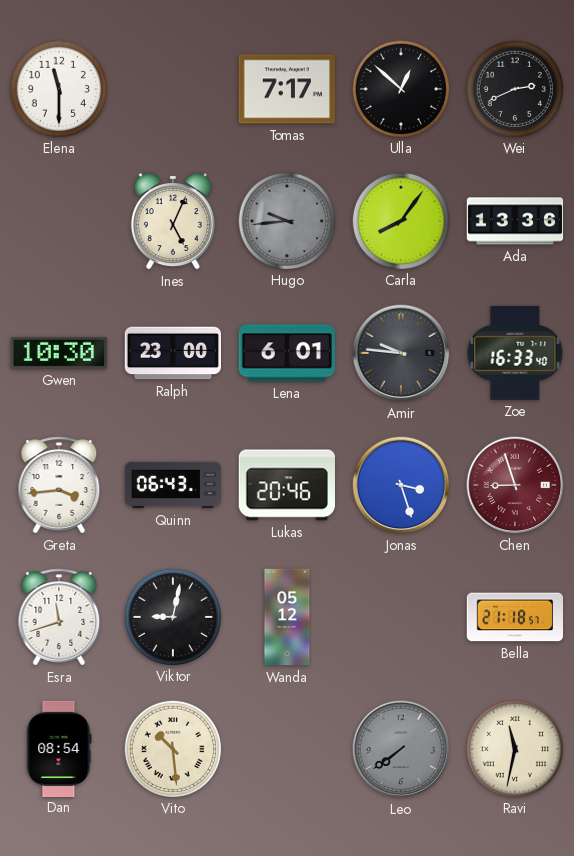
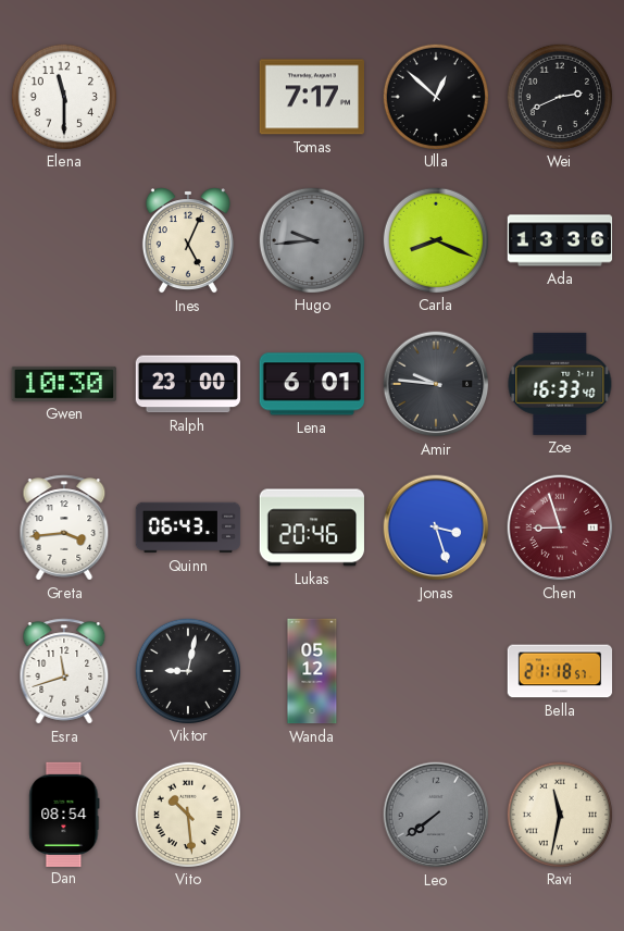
Carla: 8:06 -> 8:19
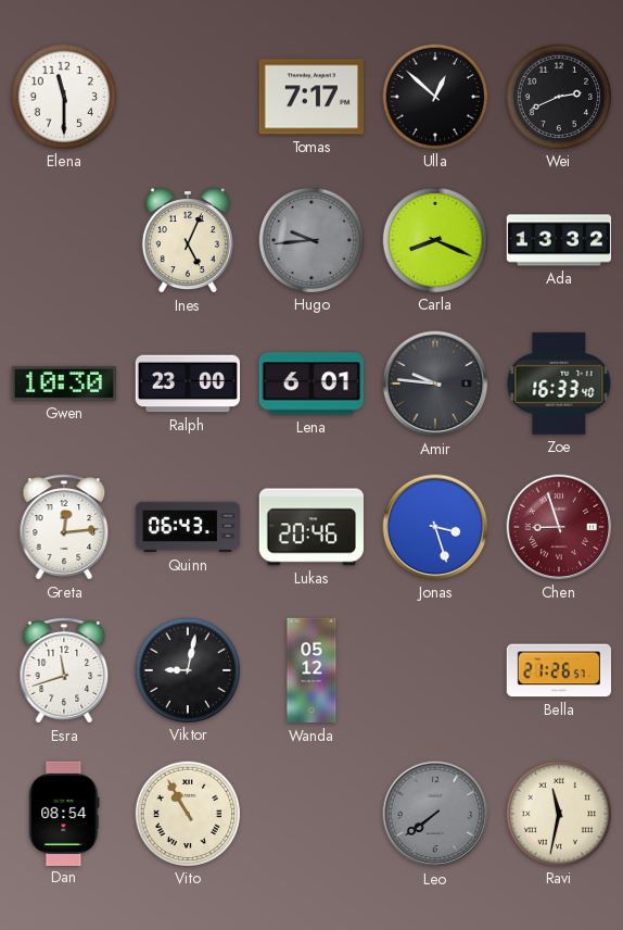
Ada: 13:36 -> 13:32
Greta: 3:44 -> 12:14
Bella: 21:18 -> 21:26
Vito: 10:29 -> 10:55
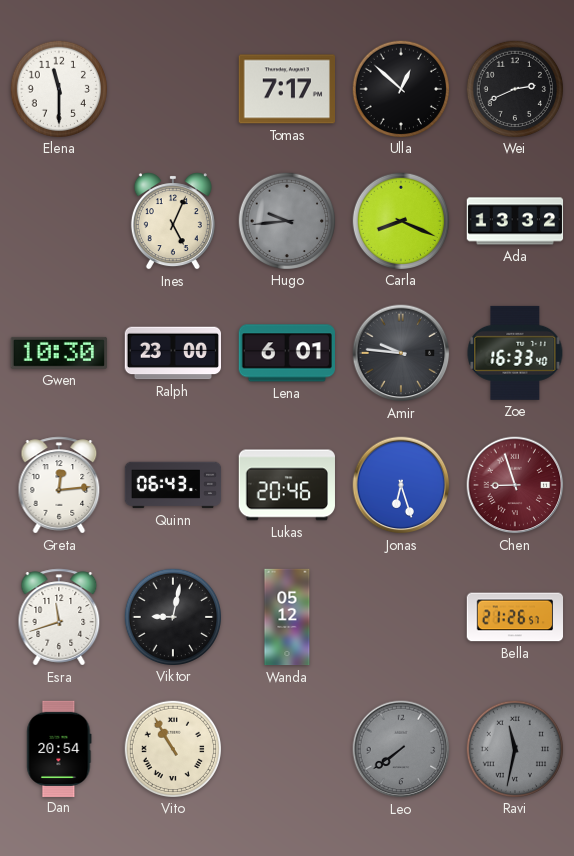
Jonas: 3:27 -> 6:27
Dan: 08:54 -> 20:54
Ravi dial: cream -> grey
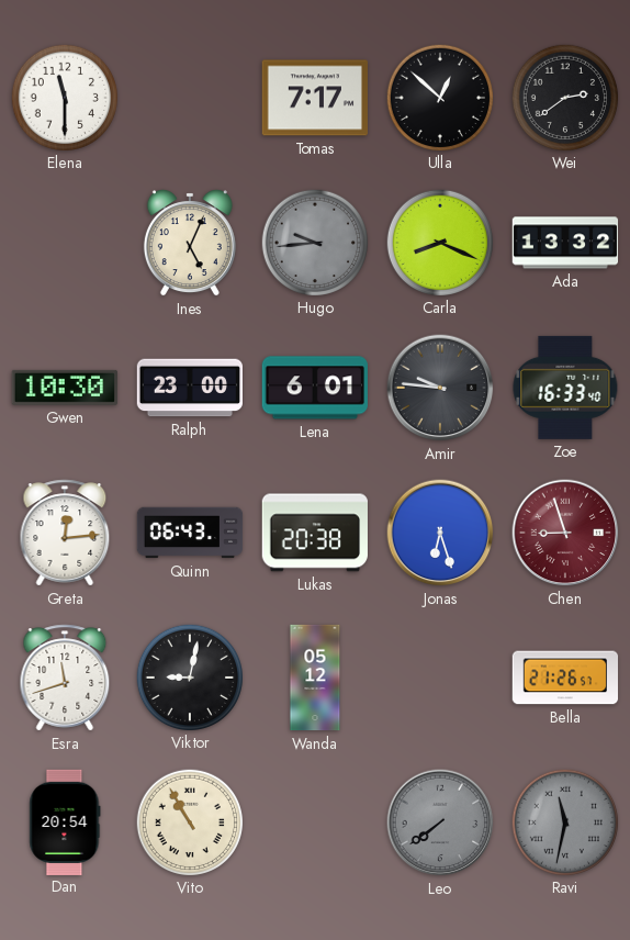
Wei: 2:41 -> 2:39
Lukas: 20:46 -> 20:38
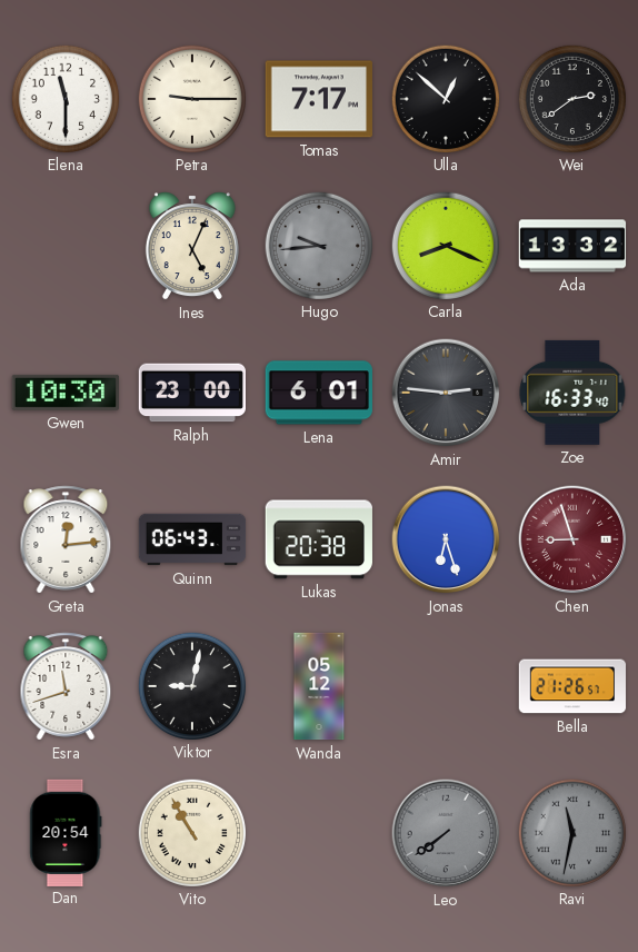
Petra: none -> 9:15
Amir: 9:46 -> 2:46
